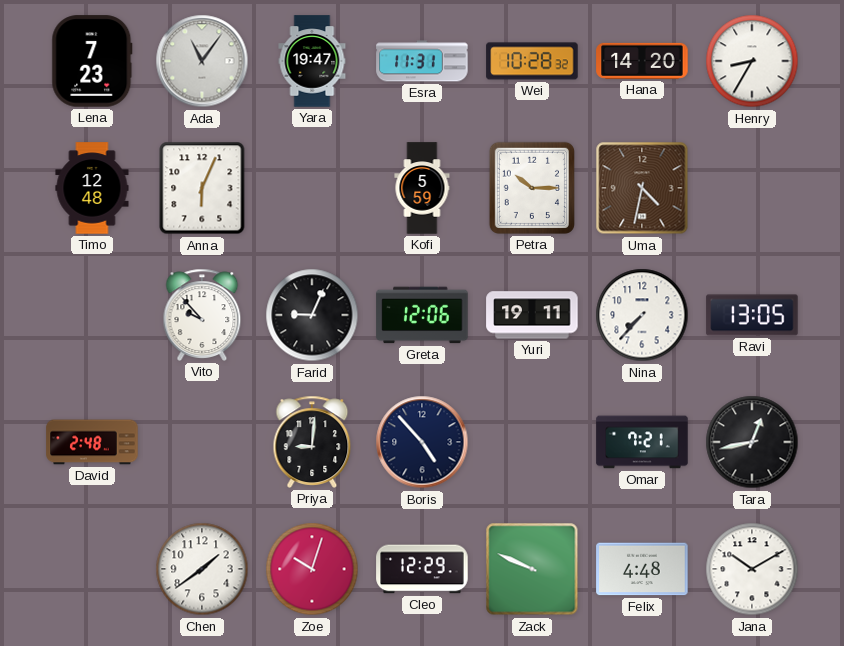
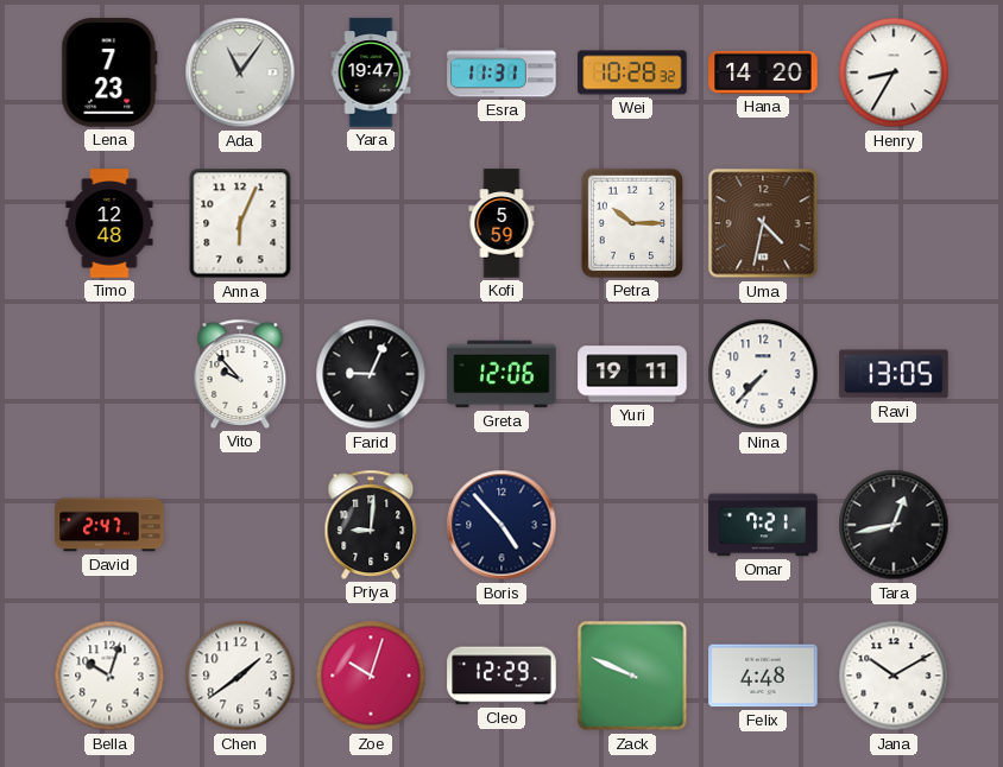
David: 2:48 -> 2:47
Bella: none -> 10:03
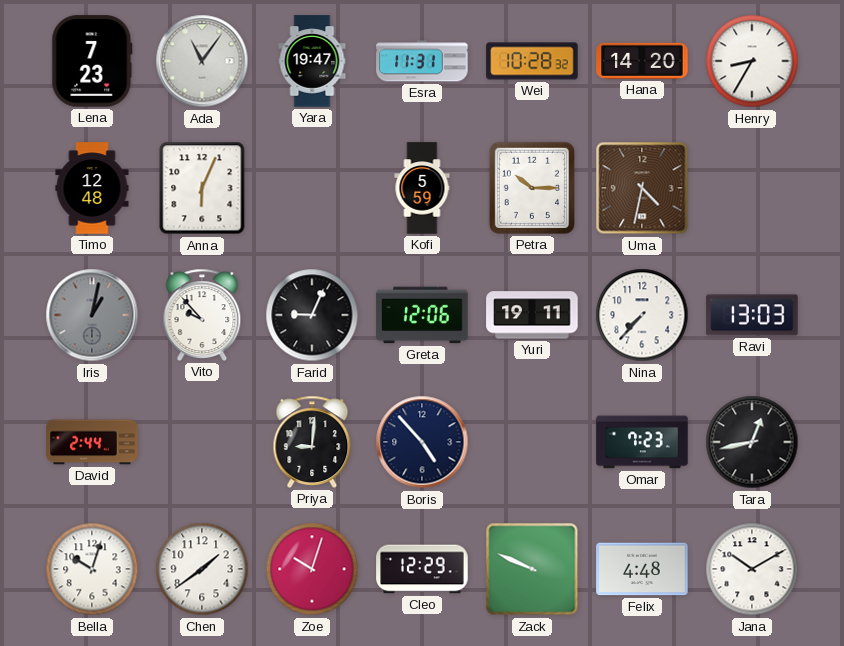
Iris: none -> 1:02
Ravi: 13:05 -> 13:03
David: 2:47 -> 2:44
Omar: 7:21 -> 7:23
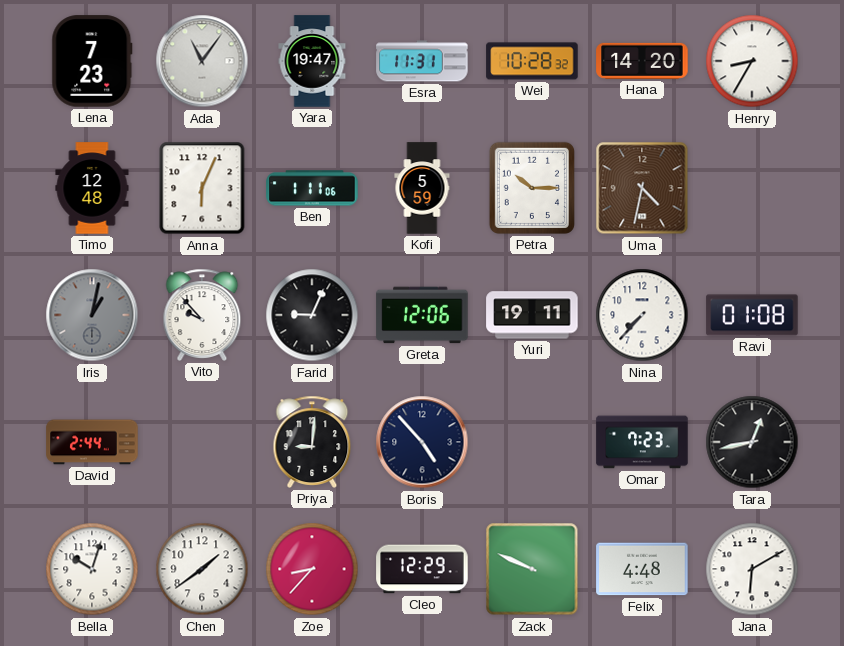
Ben: none -> 1:11
Ravi: 13:03 -> 01:08
Zoe: 10:03 -> 8:37
Jana: 10:10 -> 6:10
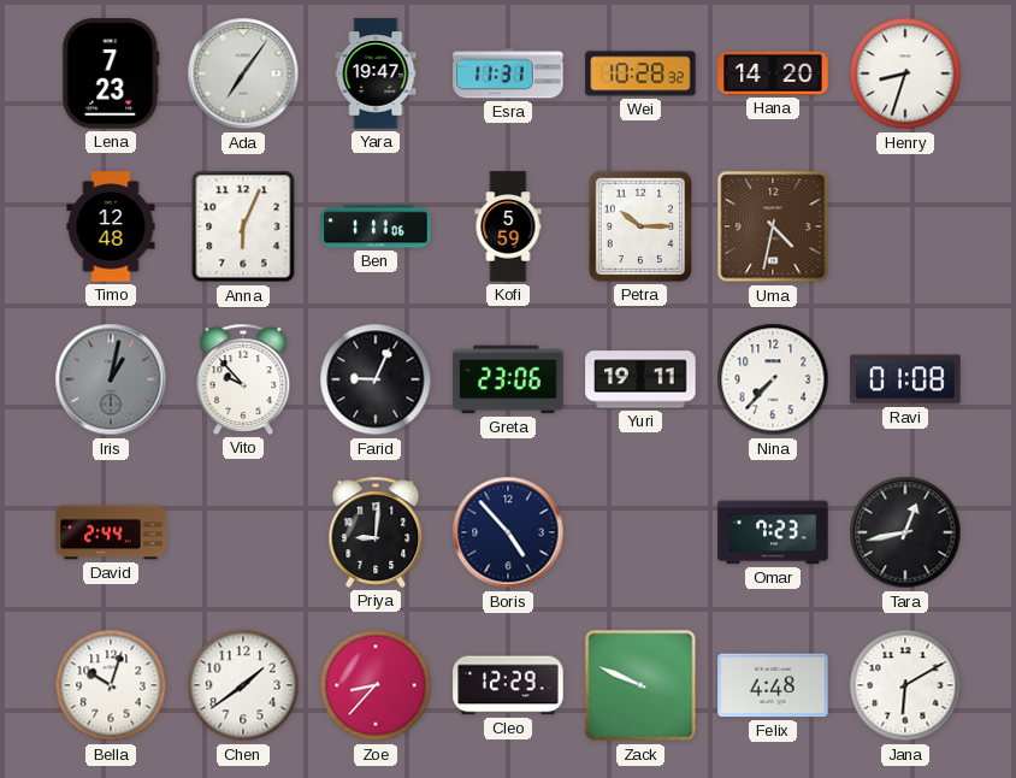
Ada: 11:06 -> 7:06
Henry: 8:35 -> 8:33
Greta: 12:06 -> 23:06
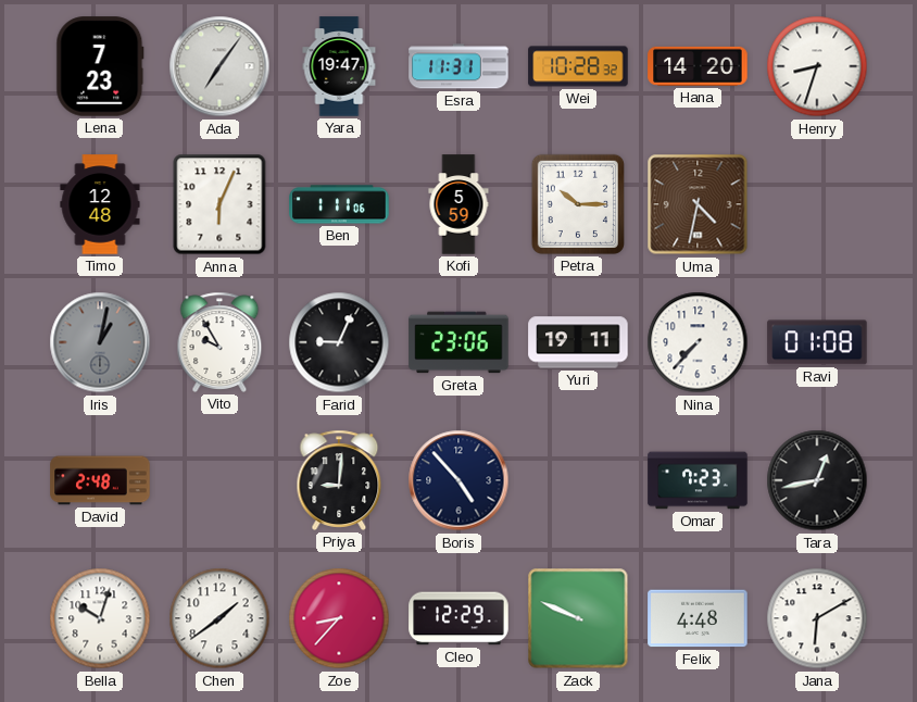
Vito: 9:53 -> 9:55
David: 2:44 -> 2:48
